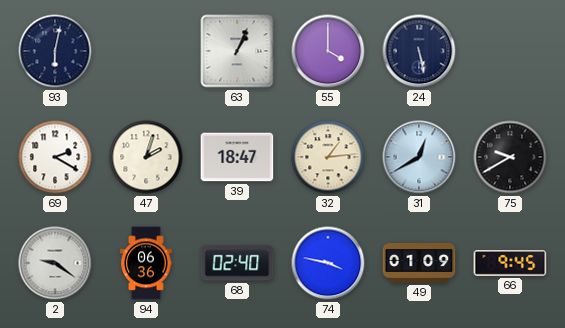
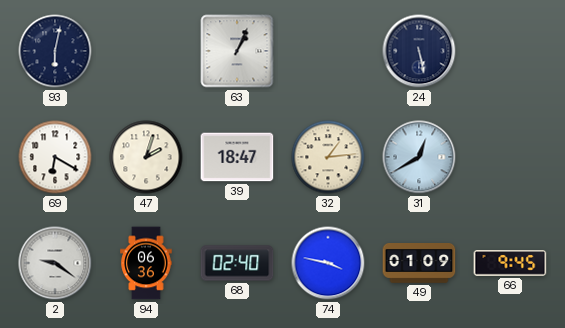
55: 4:00 -> none
69: 2:20 -> 6:20
75: 9:40 -> none
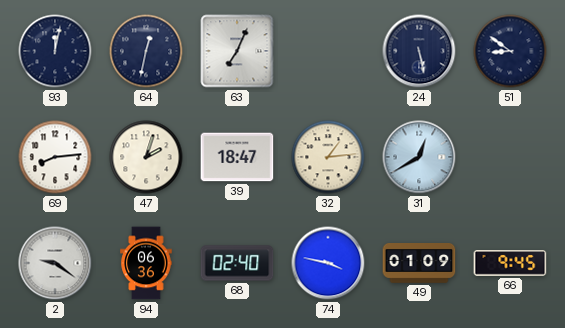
93: 6:02 -> 12:02
64: none -> 12:32
63: 1:04 -> 7:04
51: none -> 8:51
69: 6:20 -> 8:14
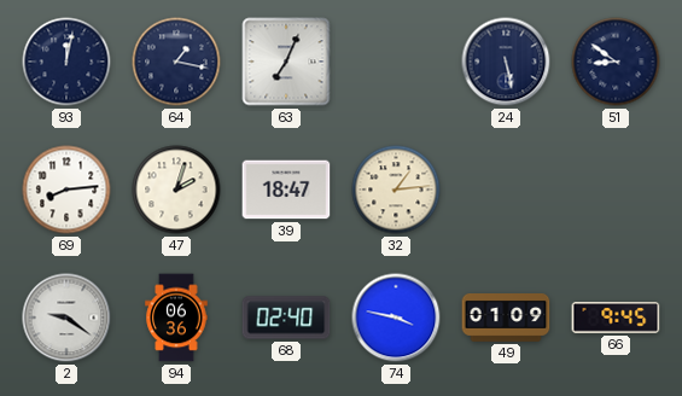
64: 12:32 -> 1:17
31: 12:40 -> none
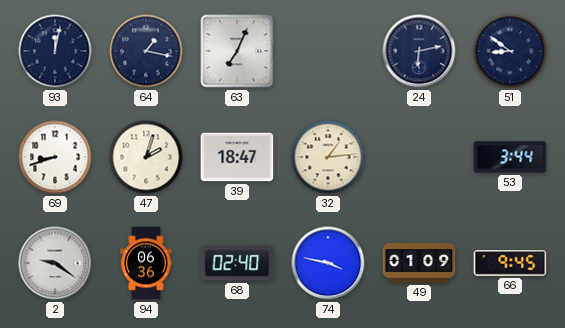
24: 5:28 -> 6:13
69: 8:14 -> 8:42
53: none -> 3:44
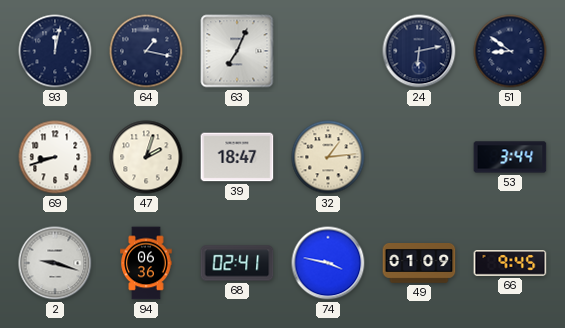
2: 9:21 -> 9:18
68: 02:40 -> 02:41
